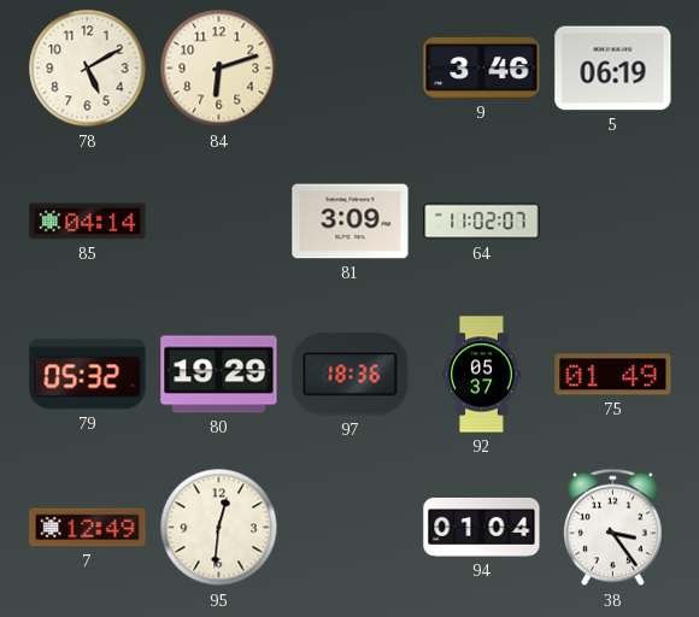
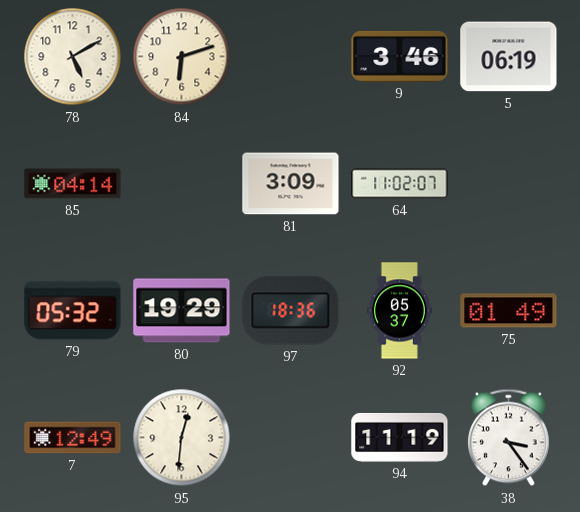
94: 01:04 -> 11:19
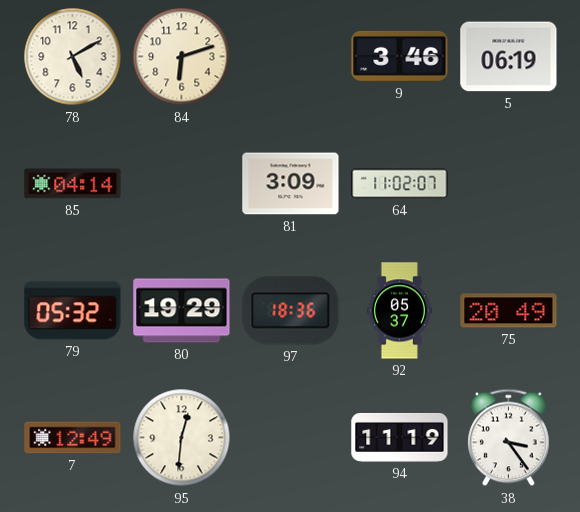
75: 01:49 -> 20:49
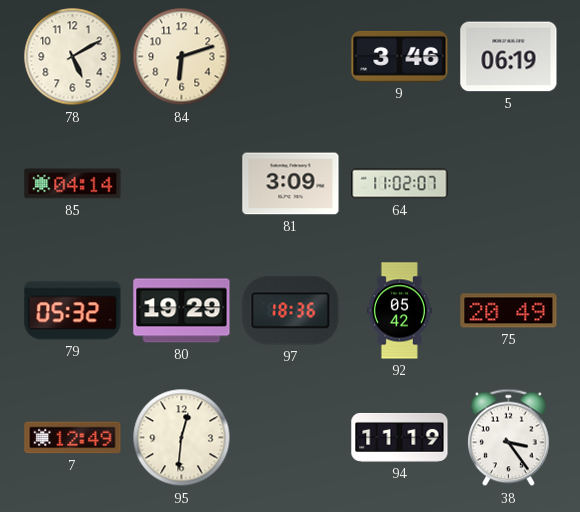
92: 05:37 -> 05:42
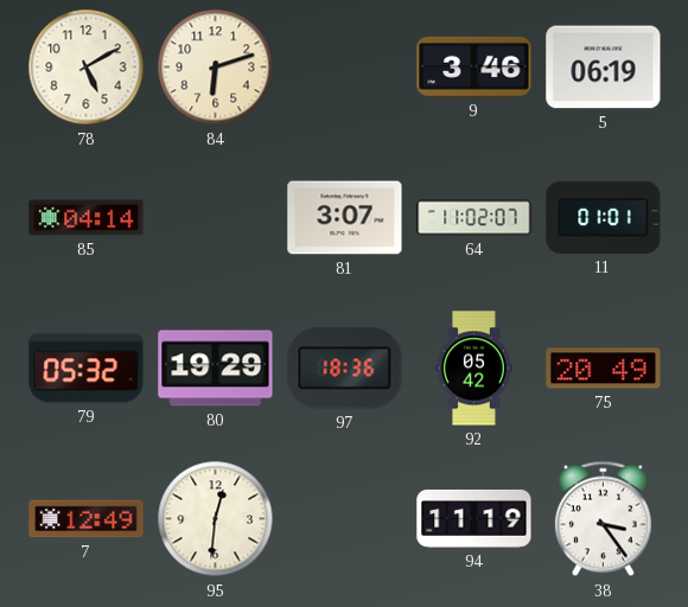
81: 3:09 -> 3:07
11: none -> 01:01
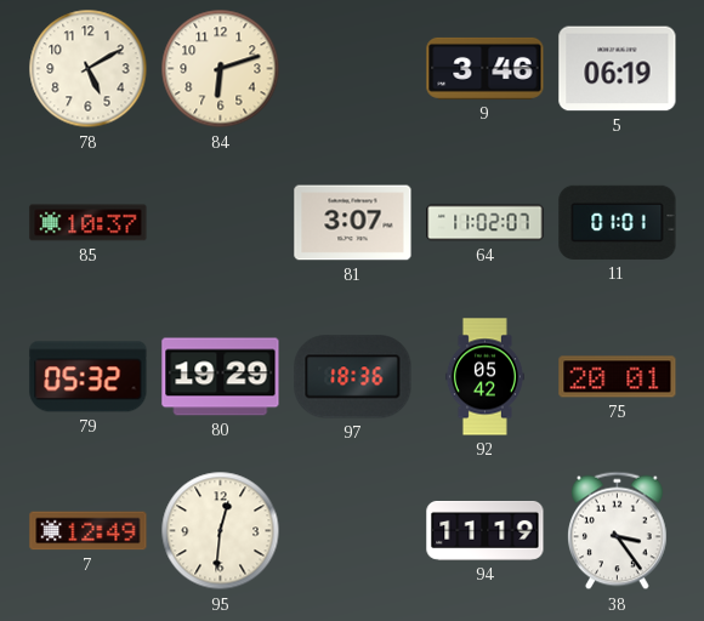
85: 04:14 -> 10:37
75: 20:49 -> 20:01
